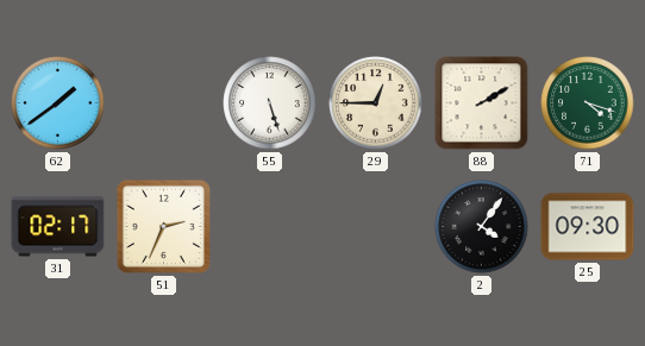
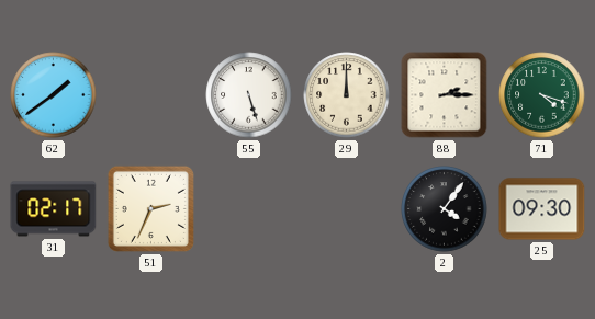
29: 12:45 -> 12:00
88: 2:10 -> 2:15
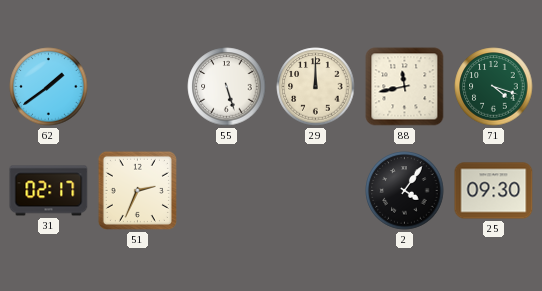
88: 2:15 -> 11:43
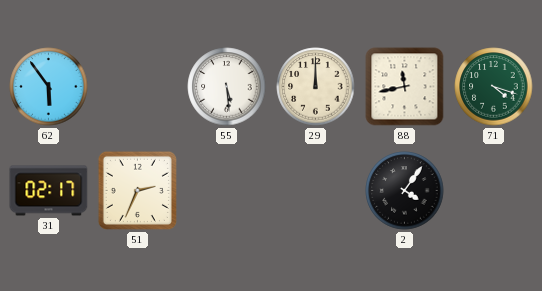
62: 1:39 -> 5:54
55: 5:27 -> 5:29
25: 09:30 -> none
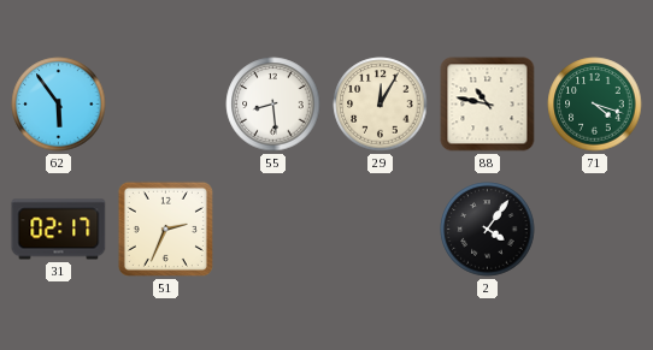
55: 5:29 -> 8:29
29: 12:00 -> 12:05
88: 11:43 -> 10:47
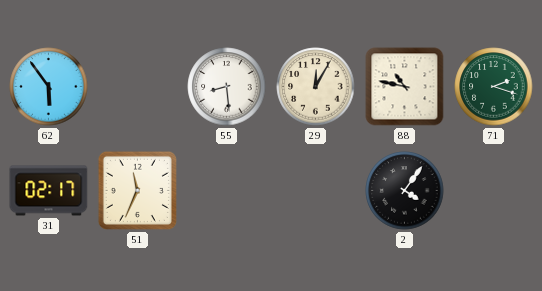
71: 4:18 -> 2:18
51: 2:34 -> 11:34
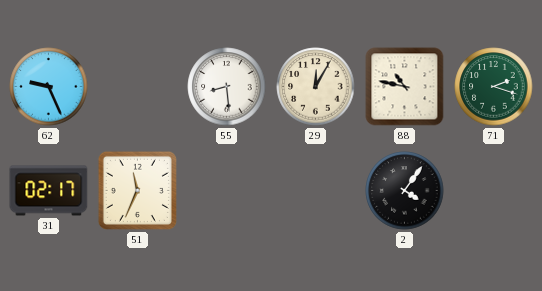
62: 5:54 -> 9:26
